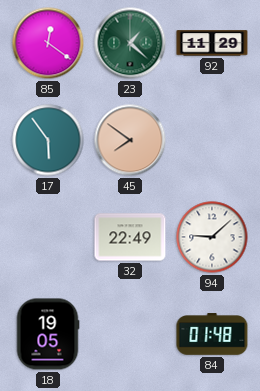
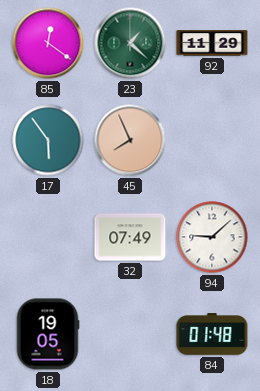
45: 7:51 -> 7:56
32: 22:49 -> 07:49
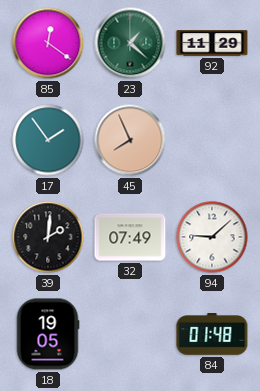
17: 5:54 -> 1:54
39: none -> 2:01
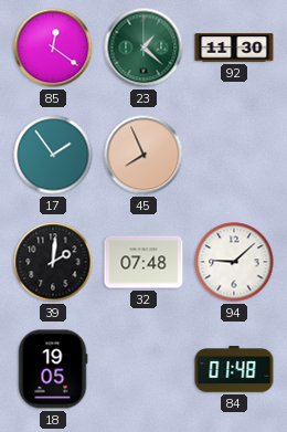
92: 11:29 -> 11:30
32: 07:49 -> 07:48
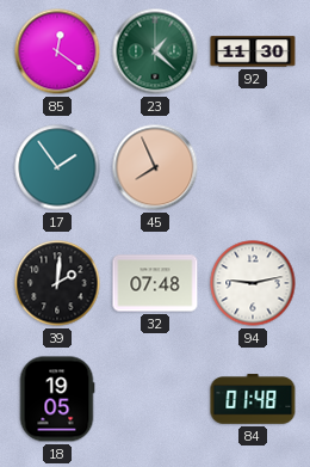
94: 9:08 -> 9:13
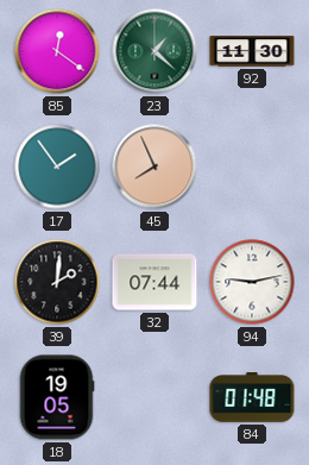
32: 07:48 -> 07:44
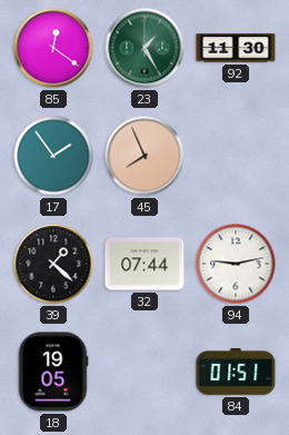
23: 1:22 -> 1:25
39: 2:01 -> 1:22
84: 01:48 -> 01:51
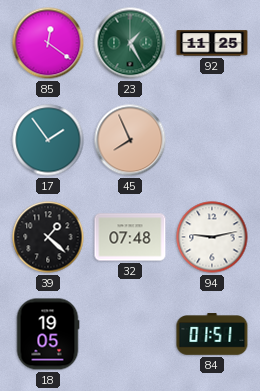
92: 11:30 -> 11:25
32: 07:44 -> 07:48
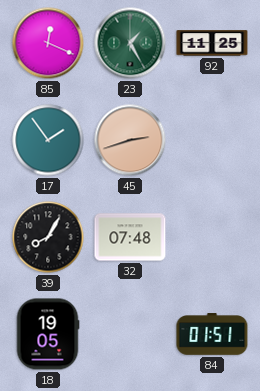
85: 12:21 -> 12:19
45: 7:56 -> 2:42
39: 1:22 -> 8:05
94: 9:13 -> none
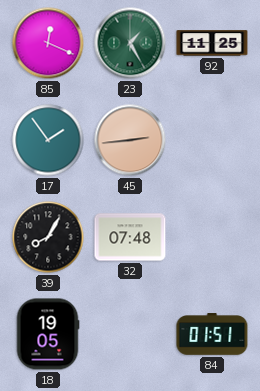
45: 2:42 -> 2:44
